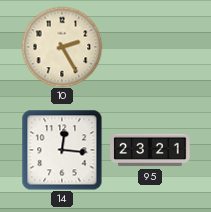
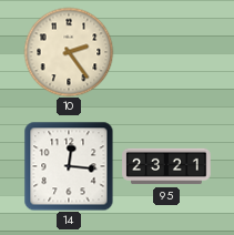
10: 2:25 -> 2:24
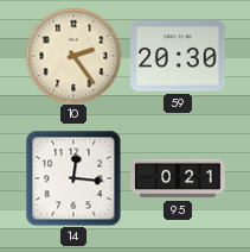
59: none -> 20:30
95: 23:21 -> 0:21
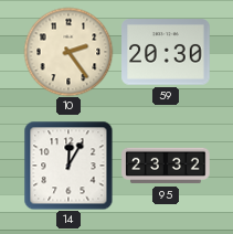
14: 12:16 -> 12:05
95: 0:21 -> 23:32
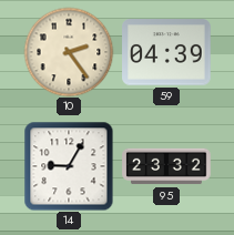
59: 20:30 -> 04:39
14: 12:05 -> 9:05
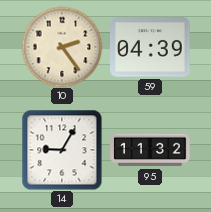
95: 23:32 -> 11:32
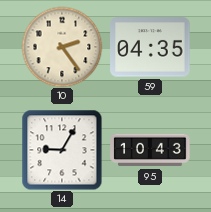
59: 04:39 -> 04:35
95: 11:32 -> 10:43
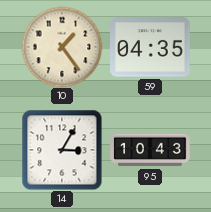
10: 2:24 -> 1:24
14: 9:05 -> 3:05
